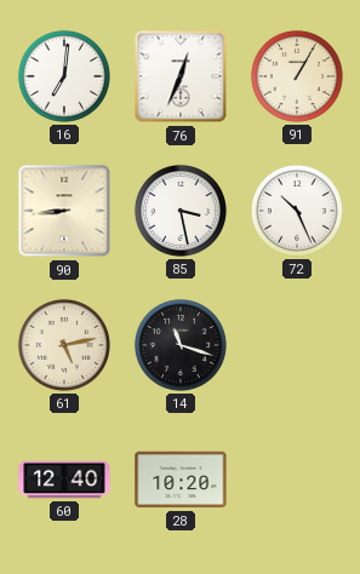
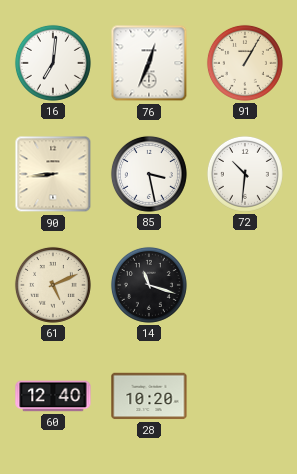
72: 10:26 -> 10:31
61: 5:13 -> 5:11
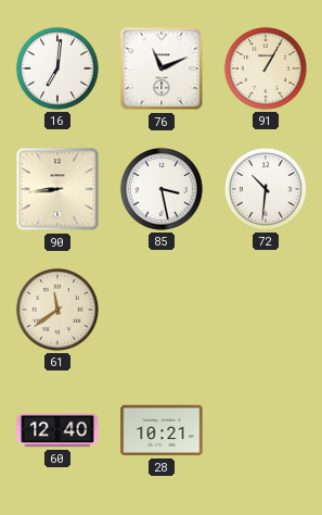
76: 12:34 -> 11:11
61: 5:11 -> 11:39
14: 11:18 -> none
28: 10:20 -> 10:21
